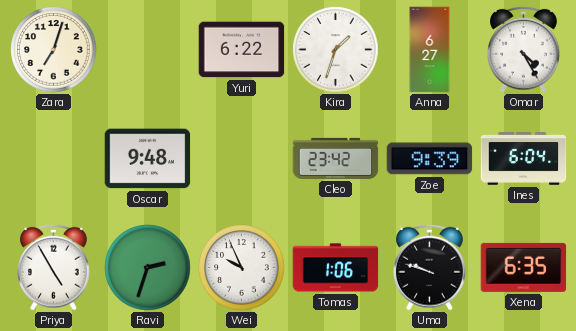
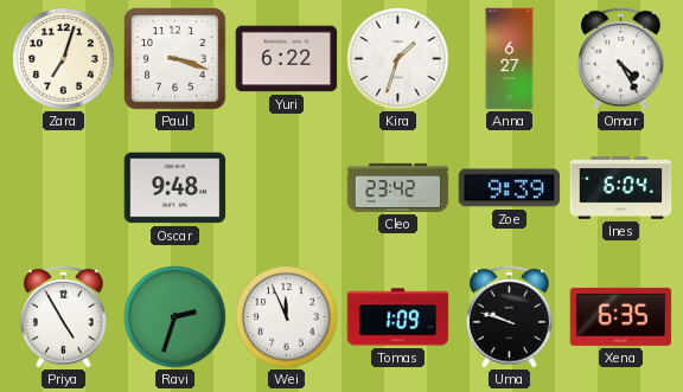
Paul: none -> 3:18
Wei: 9:56 -> 11:56
Tomas: 1:06 -> 1:09
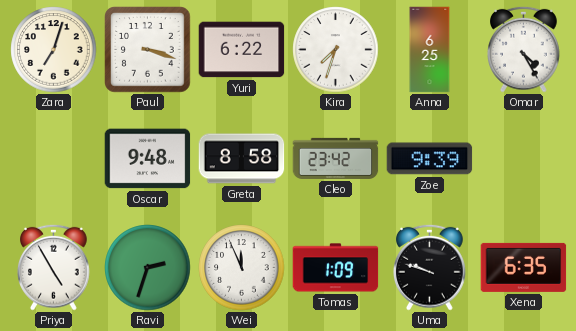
Kira: 1:33 -> 7:33
Anna: 6:27 -> 6:25
Greta: none -> 8:58
Ines: 6:04 -> none
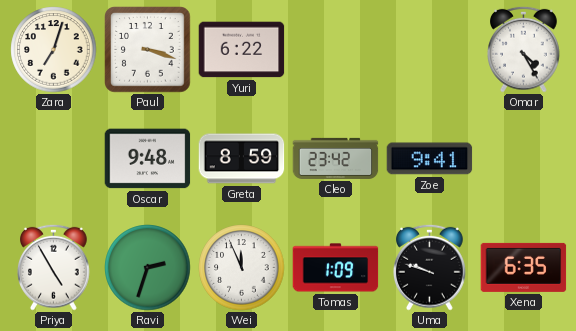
Kira: 7:33 -> none
Anna: 6:25 -> none
Greta: 8:58 -> 8:59
Zoe: 9:39 -> 9:41
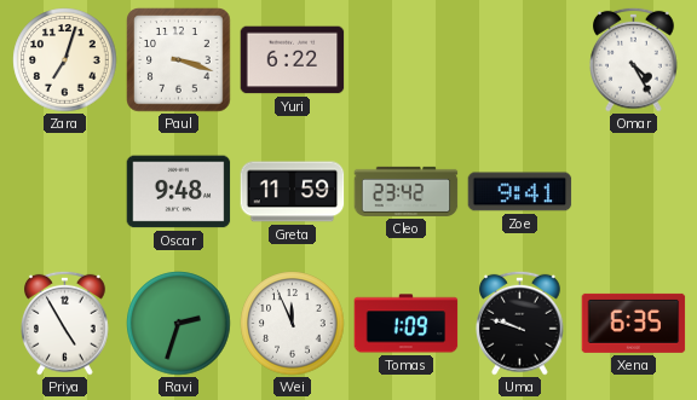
Greta: 8:59 -> 11:59
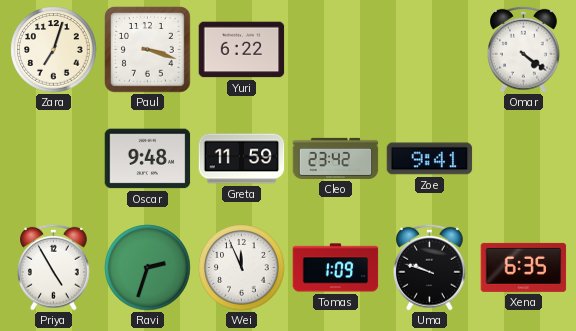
Omar: 4:25 -> 4:21
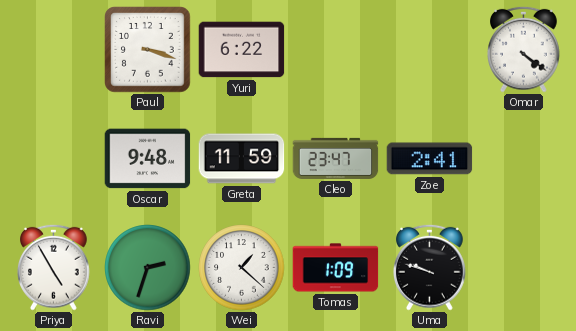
Zara: 7:03 -> none
Cleo: 23:42 -> 23:47
Zoe: 9:41 -> 2:41
Wei: 11:56 -> 1:22
Xena: 6:35 -> none
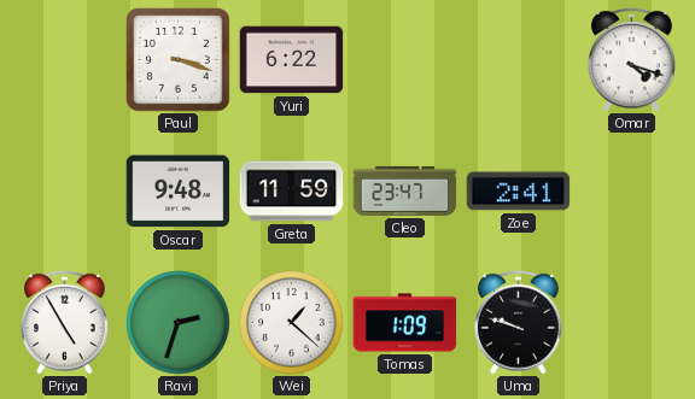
Omar: 4:21 -> 4:18
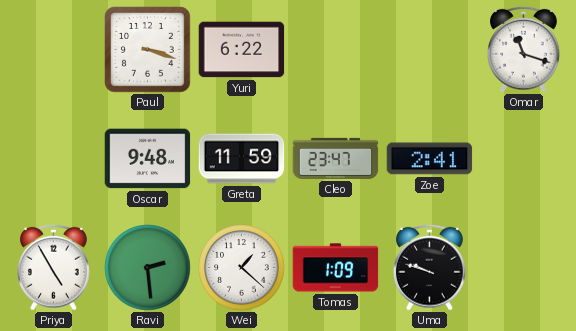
Omar: 4:18 -> 11:18
Ravi: 2:33 -> 2:29
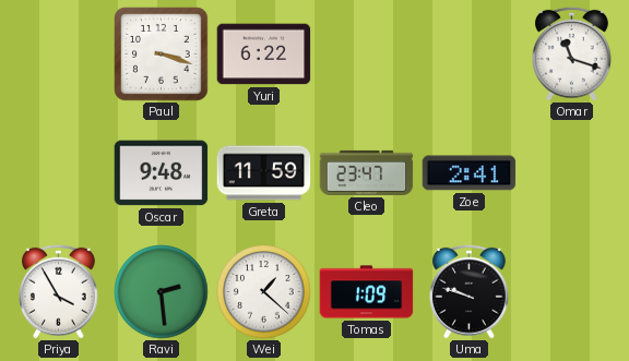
Priya: 4:55 -> 3:55
